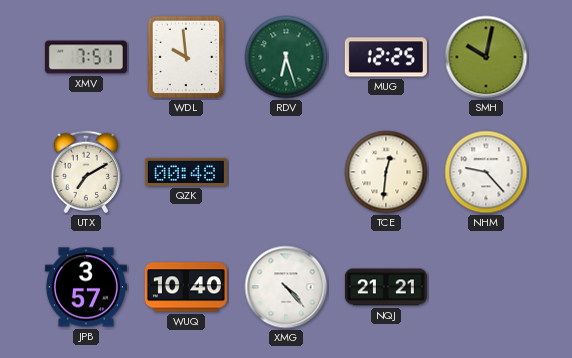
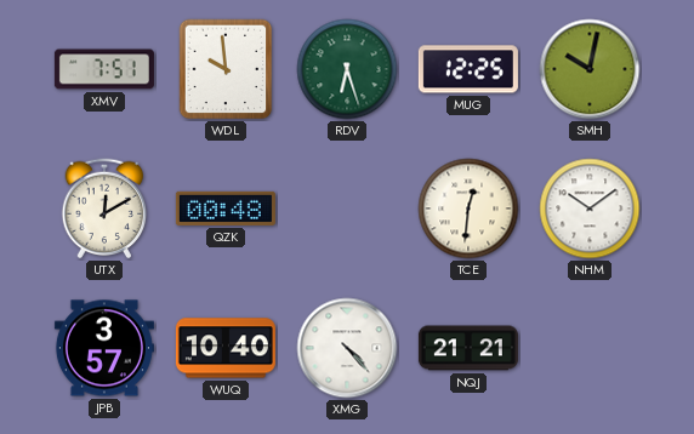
UTX: 7:10 -> 12:10
NHM: 9:23 -> 10:09
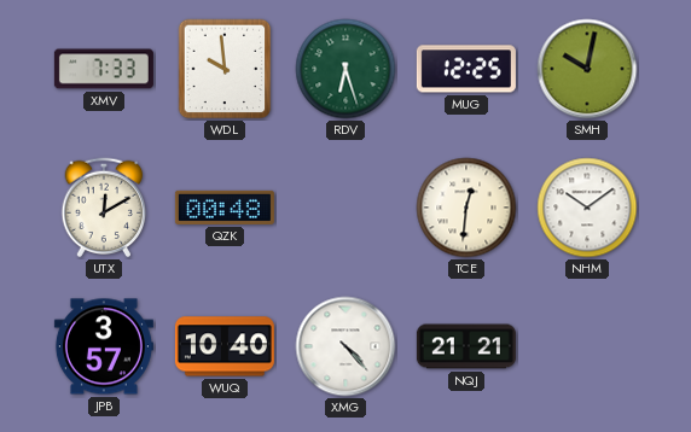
XMV: 7:51 -> 7:33
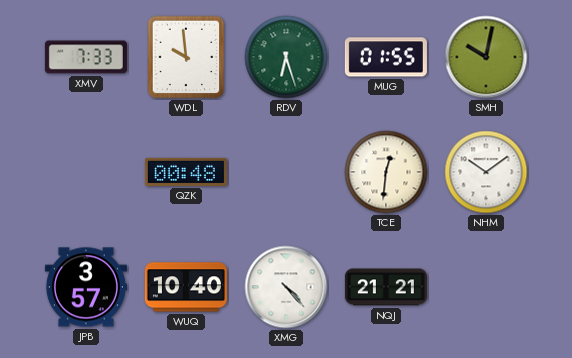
MUG: 12:25 -> 01:55
UTX: 12:10 -> none
